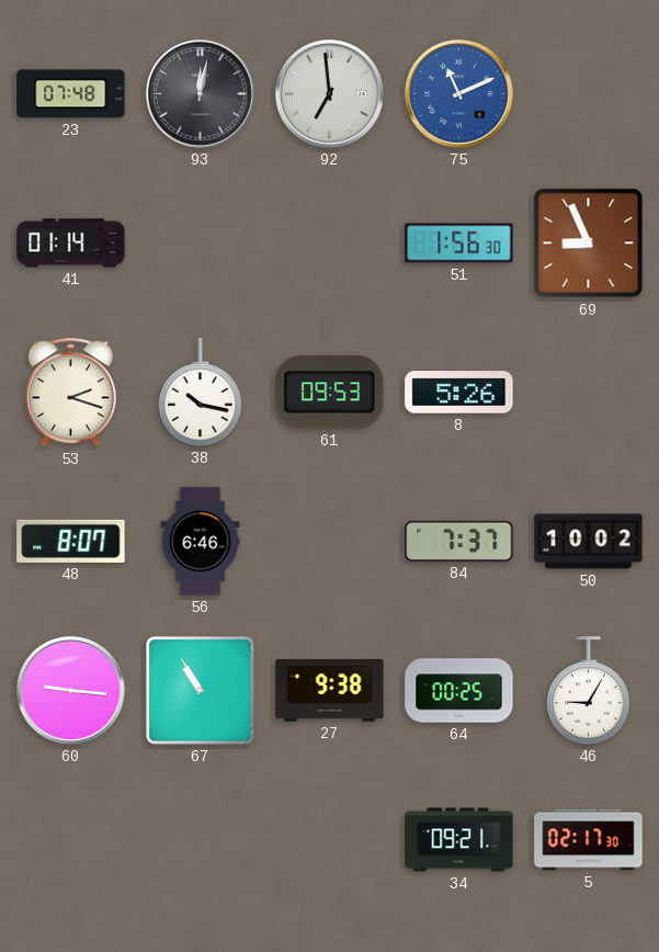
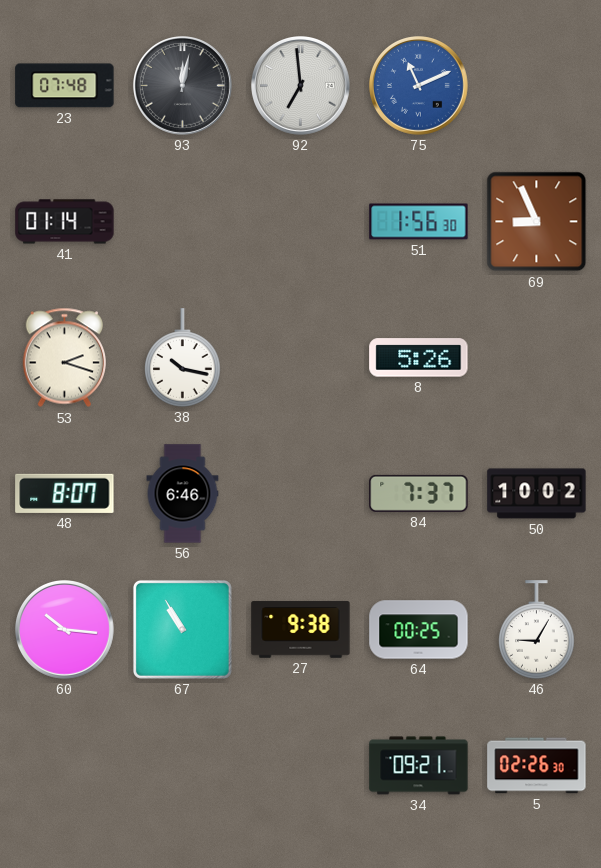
61: 09:53 -> none
60: 9:16 -> 10:16
5: 02:17 -> 02:26
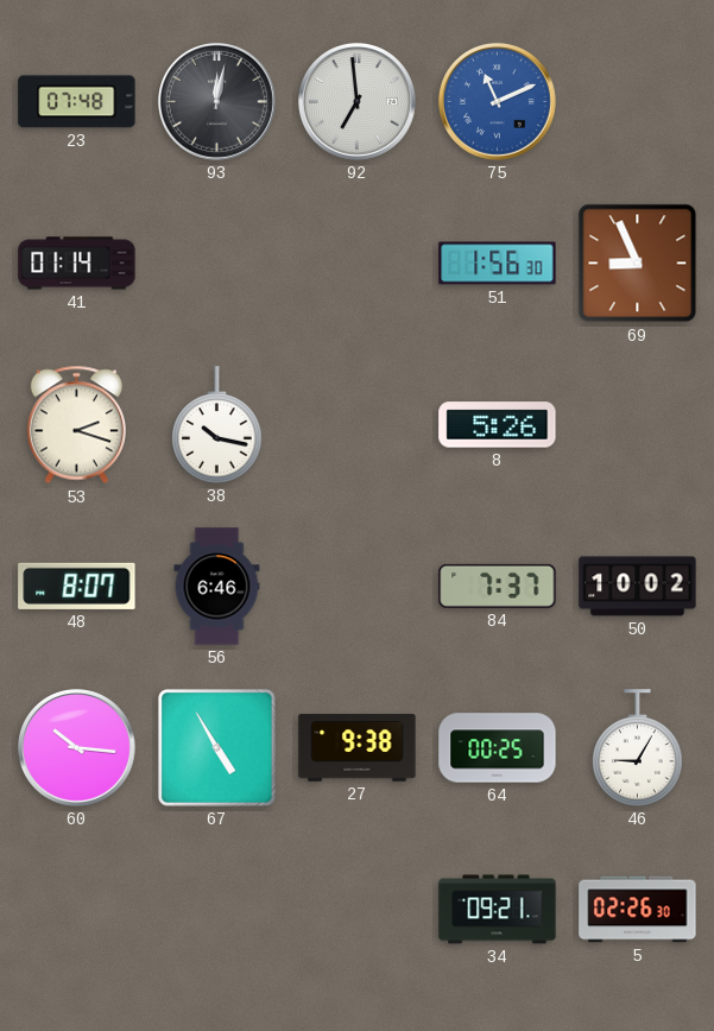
67: 10:55 -> 4:55
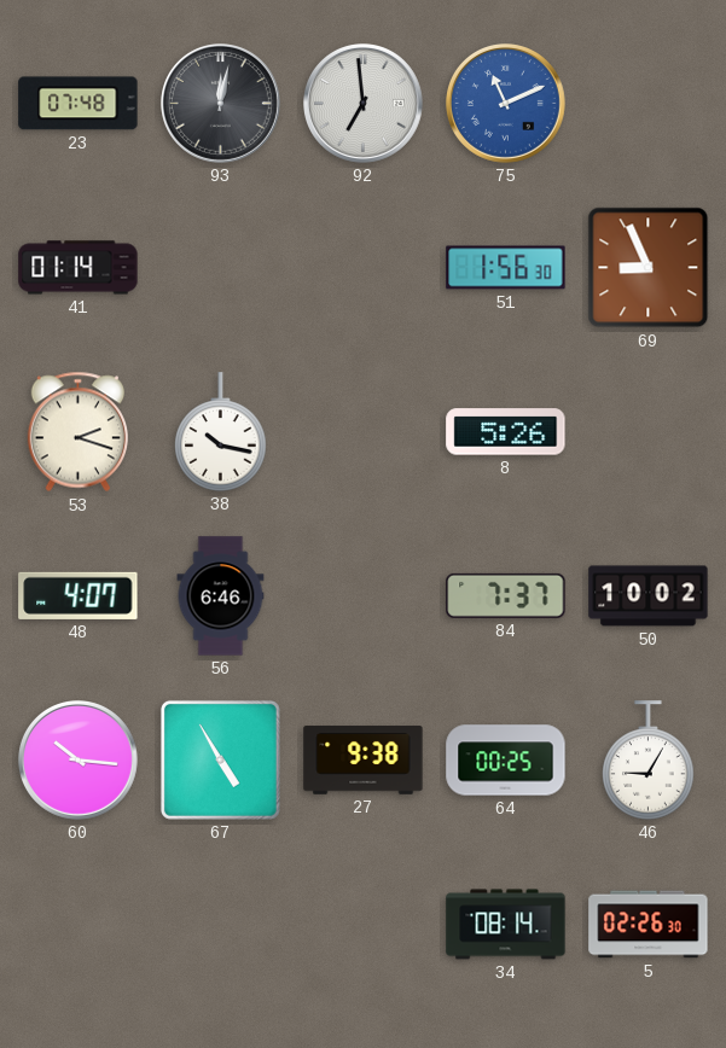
48: 8:07 -> 4:07
34: 09:21 -> 08:14
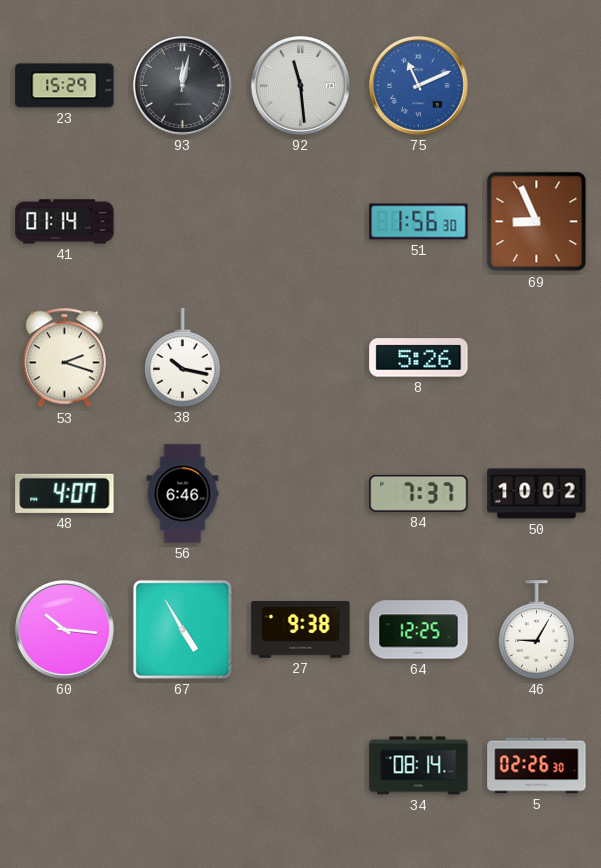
23: 07:48 -> 15:29
92: 6:59 -> 11:29
64: 00:25 -> 12:25
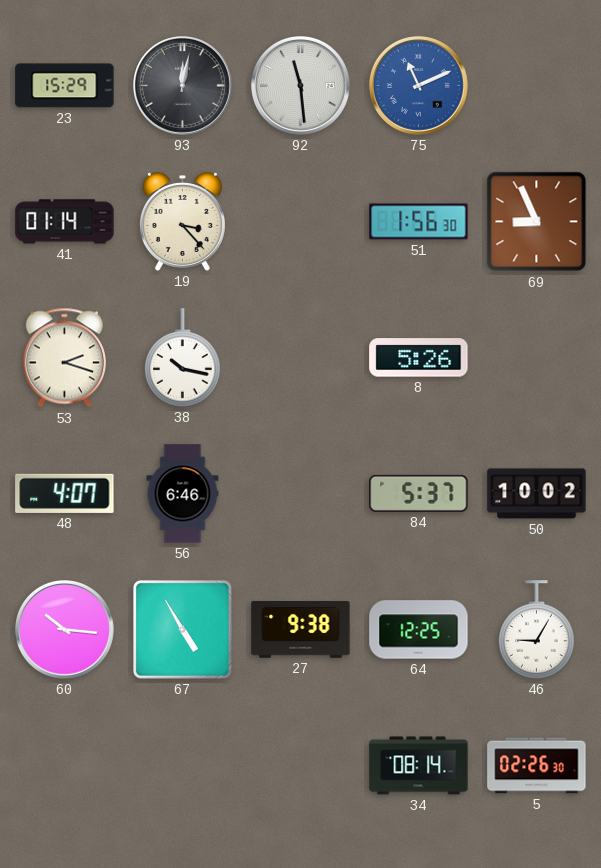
19: none -> 3:23
84: 7:37 -> 5:37
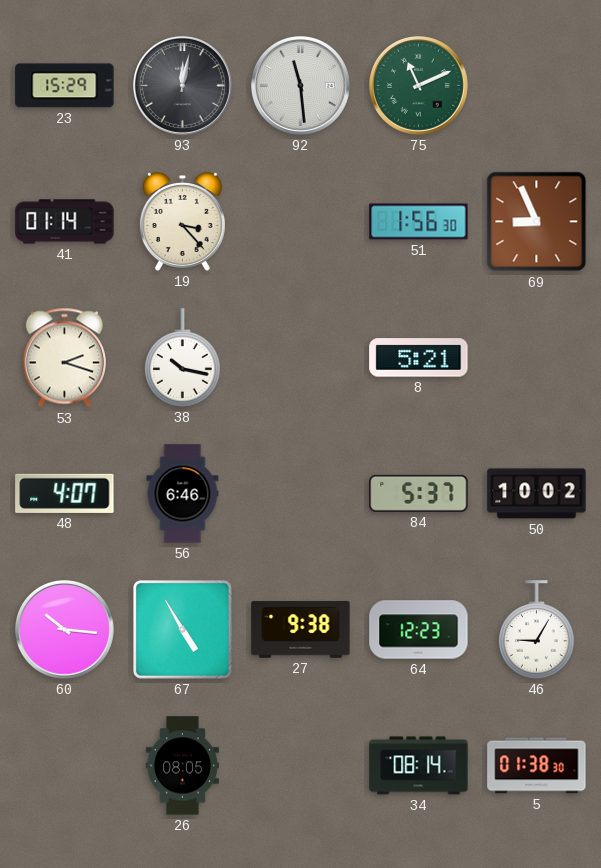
75 dial: blue -> green
8: 5:26 -> 5:21
64: 12:25 -> 12:23
26: none -> 08:05
5: 02:26 -> 01:38
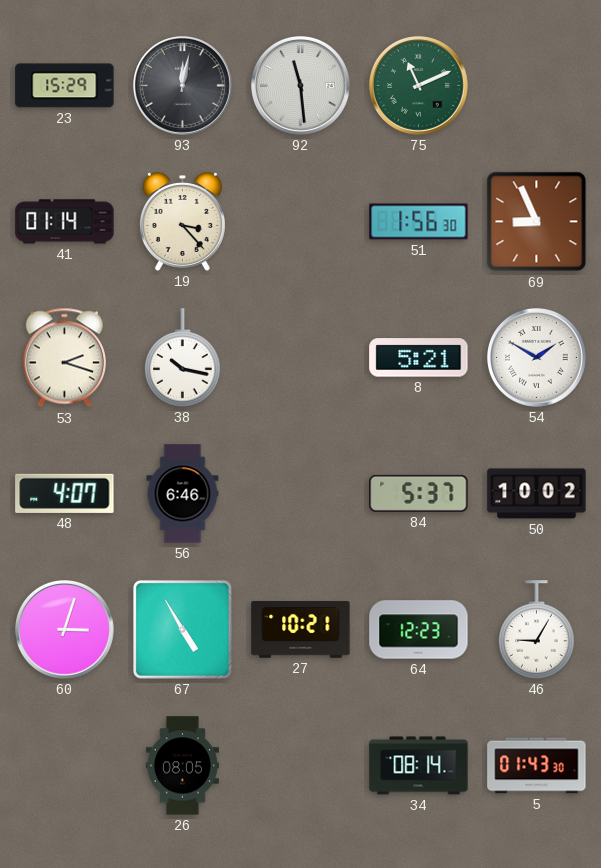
54: none -> 1:50
60: 10:16 -> 3:03
27: 9:38 -> 10:21
5: 01:38 -> 01:43
